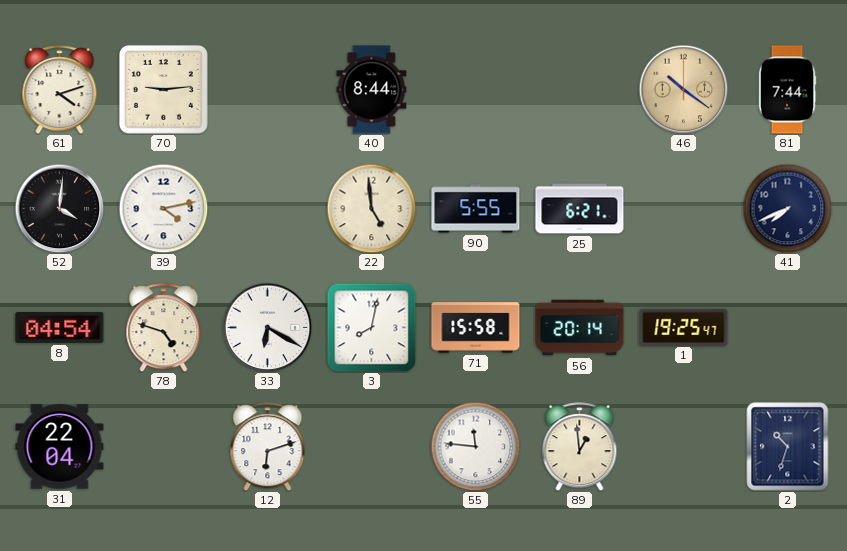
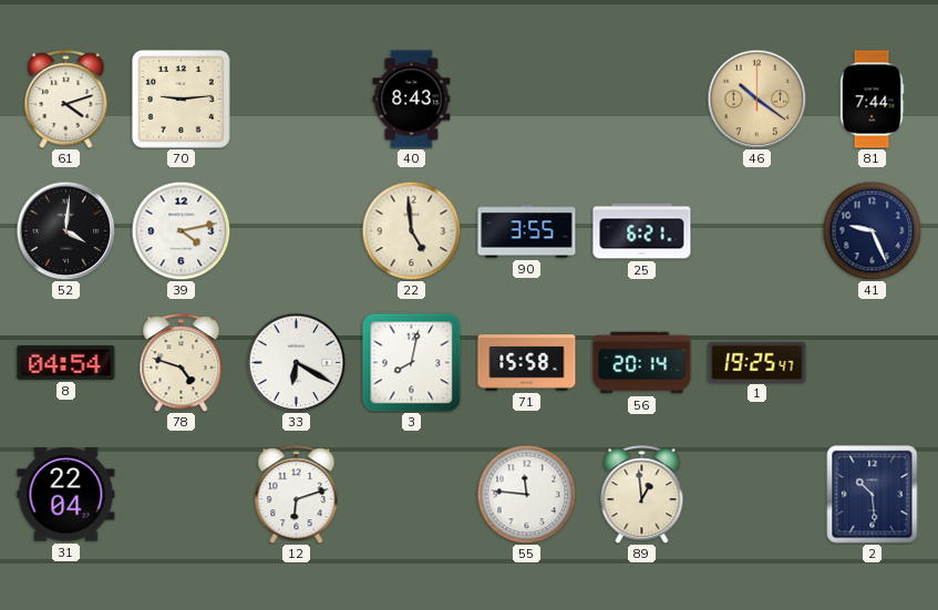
40: 8:44 -> 8:43
90: 5:55 -> 3:55
41: 7:41 -> 9:26
2: 10:33 -> 10:29
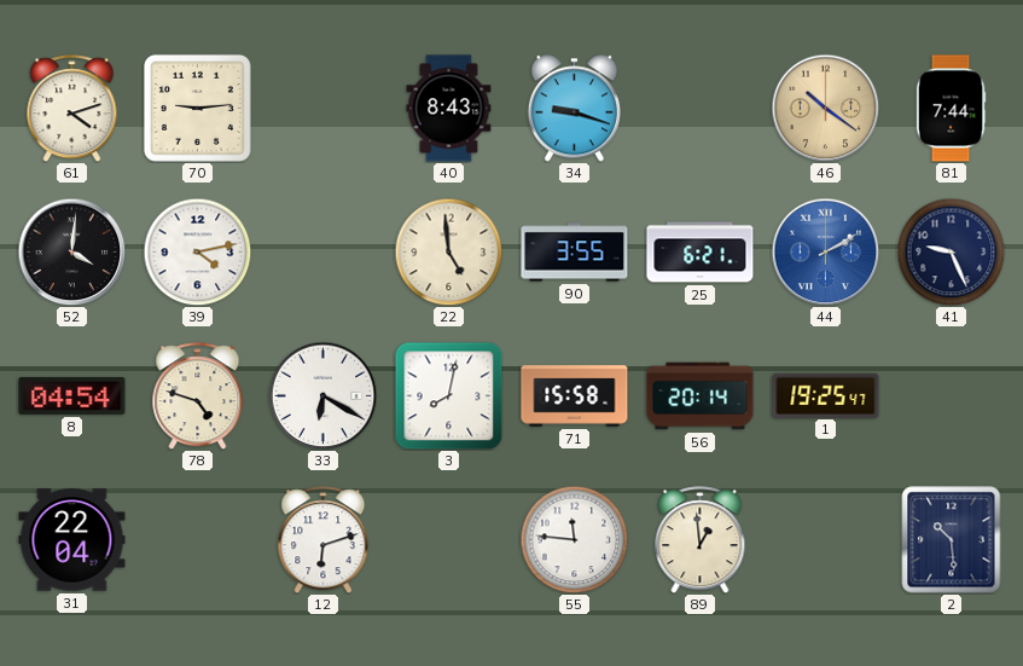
34: none -> 9:18
44: none -> 2:10
